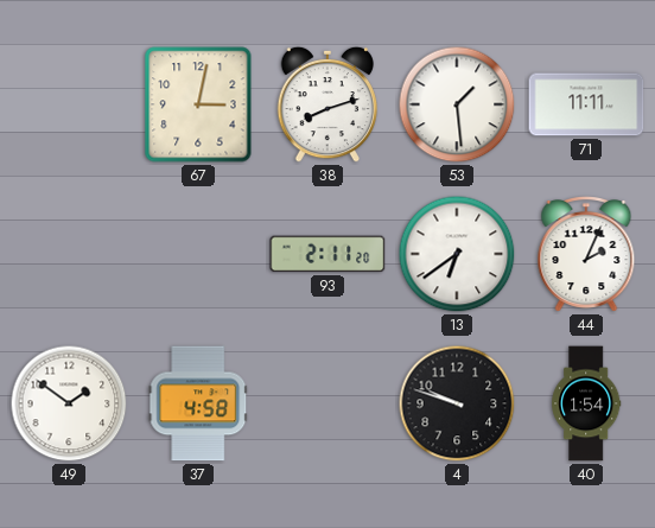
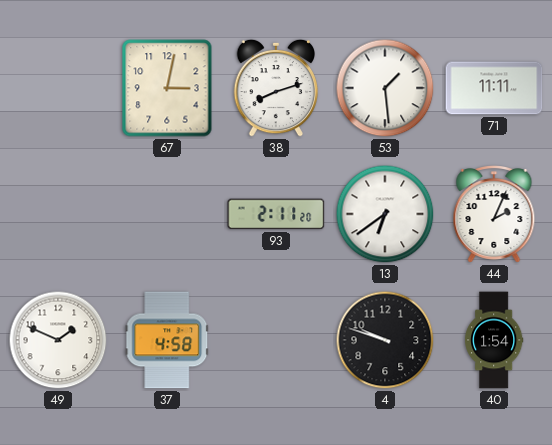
49: 1:51 -> 1:49
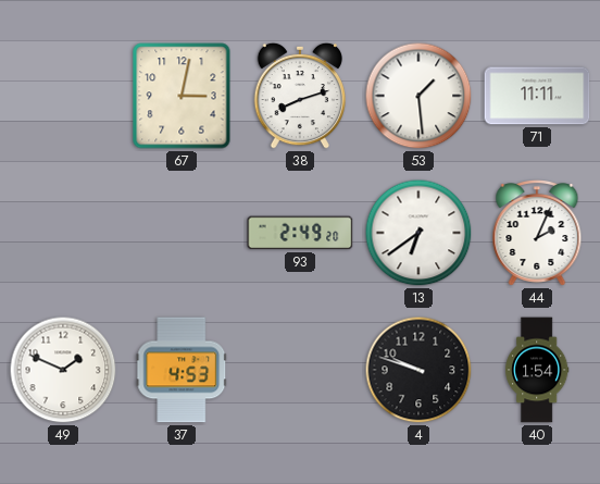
93: 2:11 -> 2:49
37: 4:58 -> 4:53
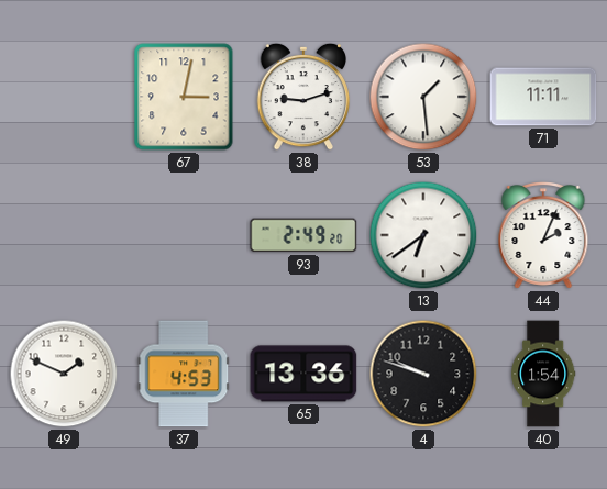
38: 8:12 -> 9:12
65: none -> 13:36
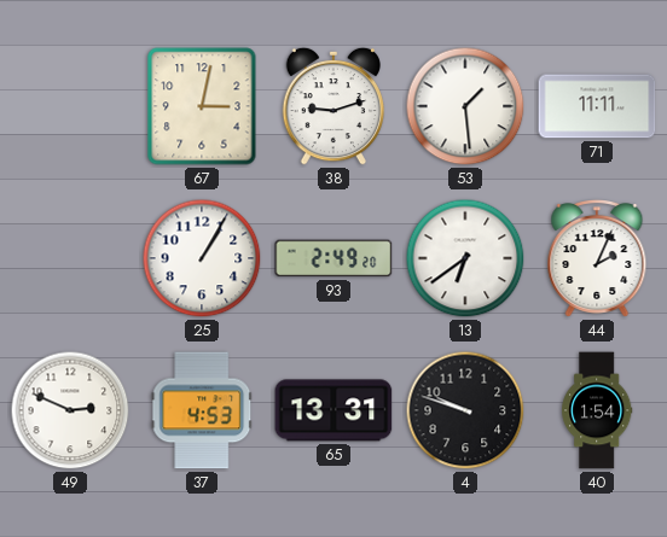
25: none -> 1:05
49: 1:49 -> 2:49
65: 13:36 -> 13:31
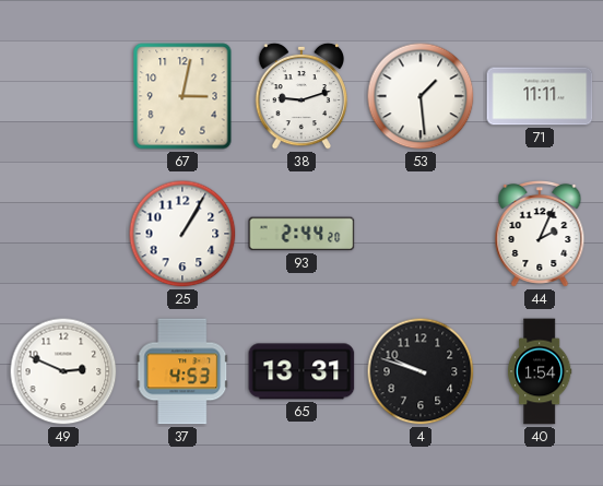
93: 2:49 -> 2:44
13: 6:39 -> none
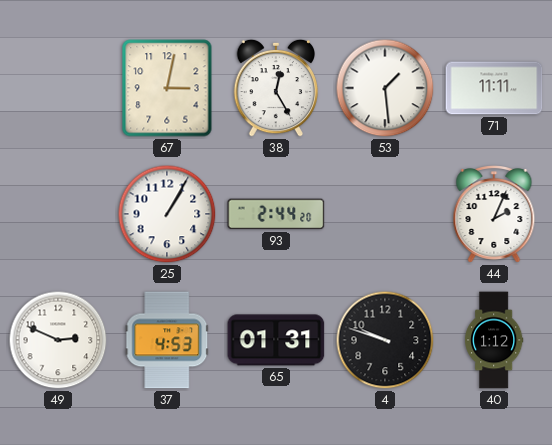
38: 9:12 -> 12:25
65: 13:31 -> 01:31
40: 1:54 -> 1:12
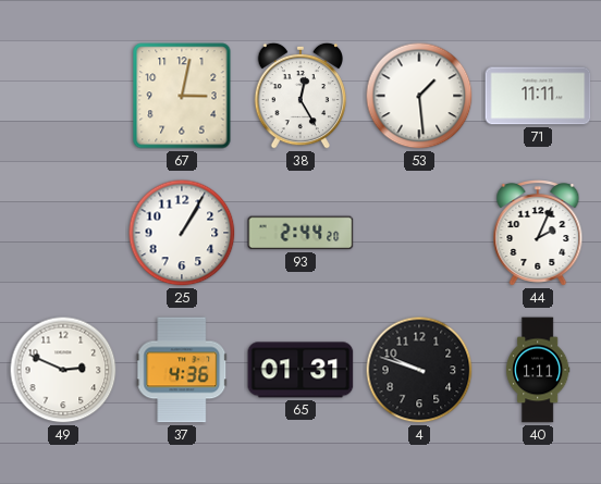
37: 4:53 -> 4:36
40: 1:12 -> 1:11
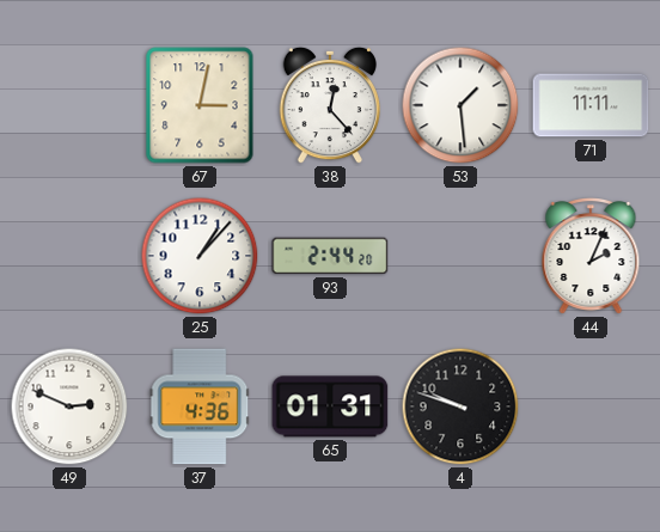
38: 12:25 -> 12:23
25: 1:05 -> 1:07
40: 1:11 -> none
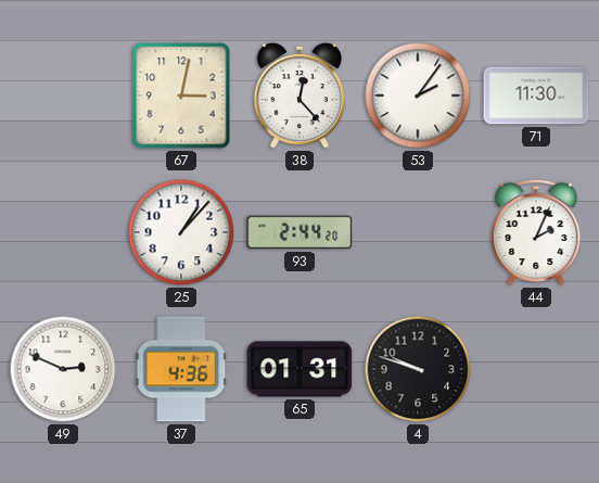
53: 1:29 -> 2:06
71: 11:11 -> 11:30
